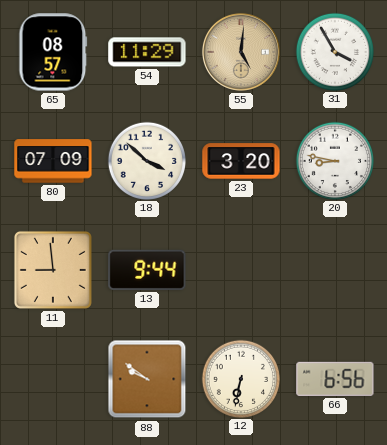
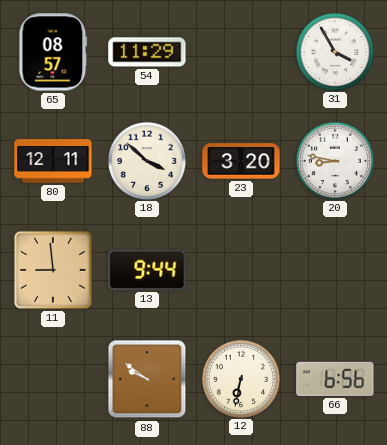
55: 5:01 -> none
80: 07:09 -> 12:11
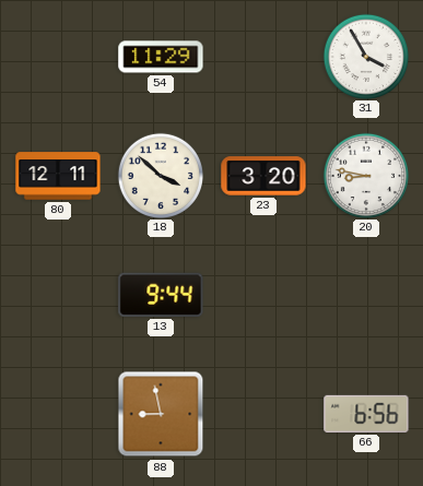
65: 08:57 -> none
11: 8:59 -> none
88: 9:51 -> 8:58
12: 6:32 -> none
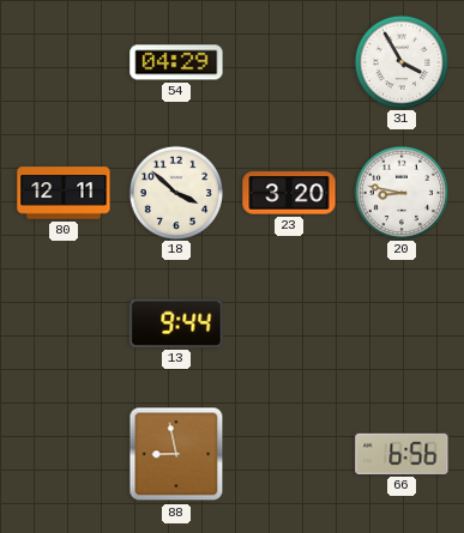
54: 11:29 -> 04:29
